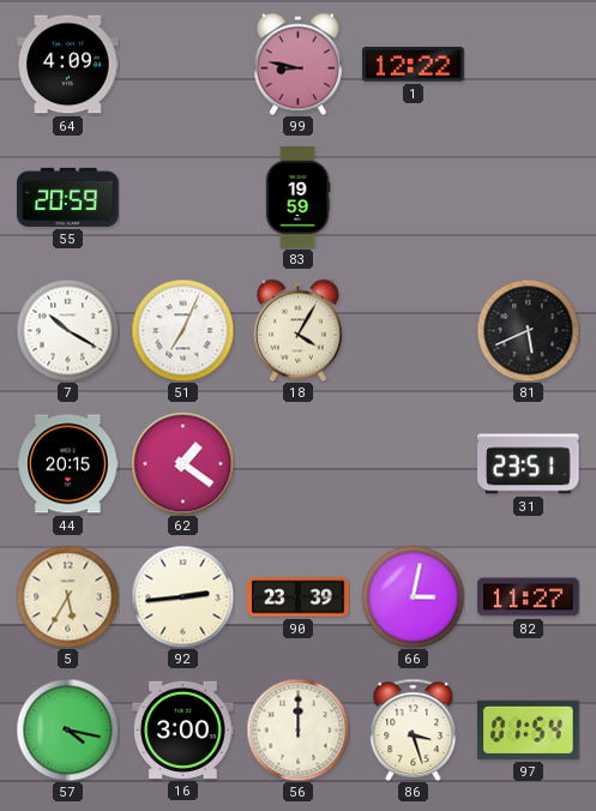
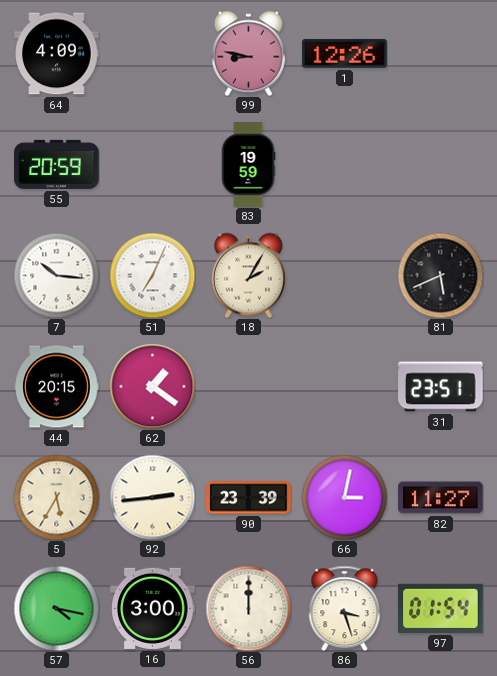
1: 12:22 -> 12:26
7: 10:20 -> 10:16
18: 4:05 -> 2:05
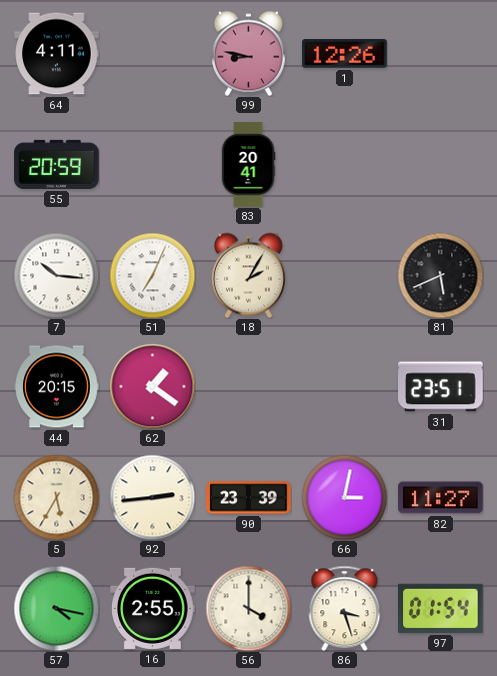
64: 4:09 -> 4:11
83: 19:59 -> 20:41
16: 3:00 -> 2:55
56: 12:00 -> 4:00
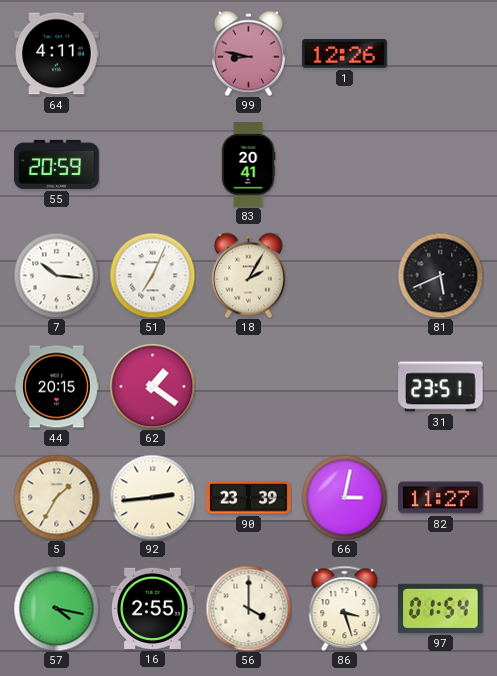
5: 5:35 -> 1:35
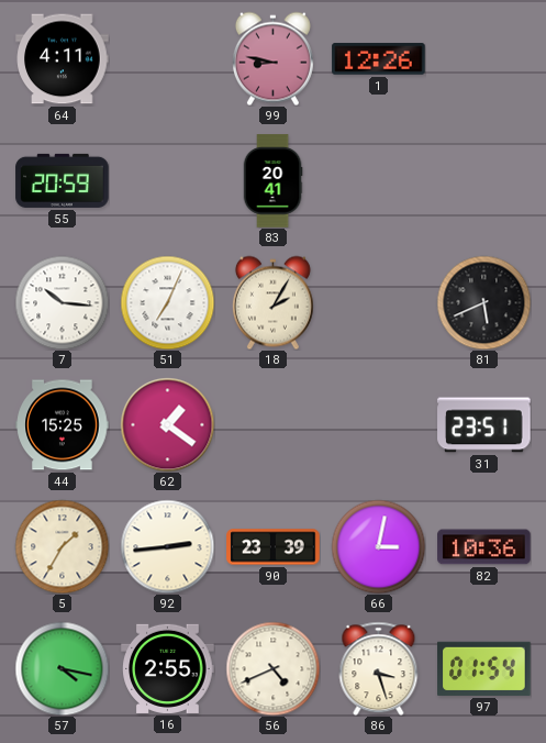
44: 20:15 -> 15:25
82: 11:27 -> 10:36
56: 4:00 -> 4:41
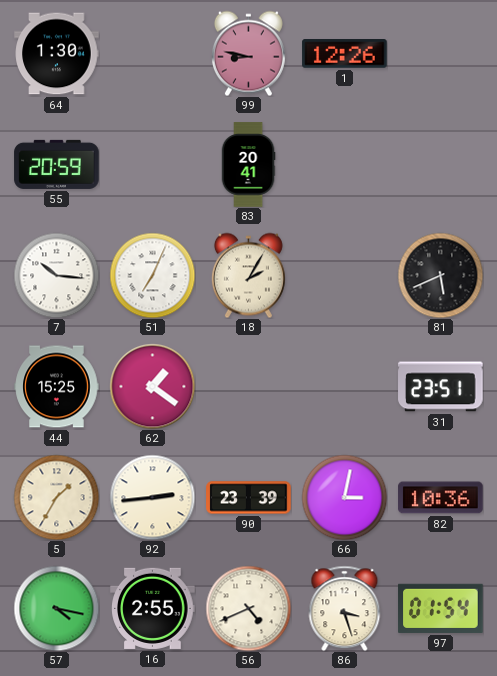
64: 4:11 -> 1:30
